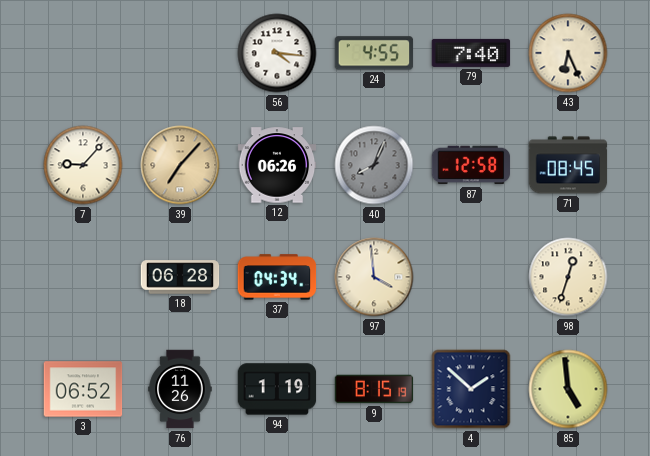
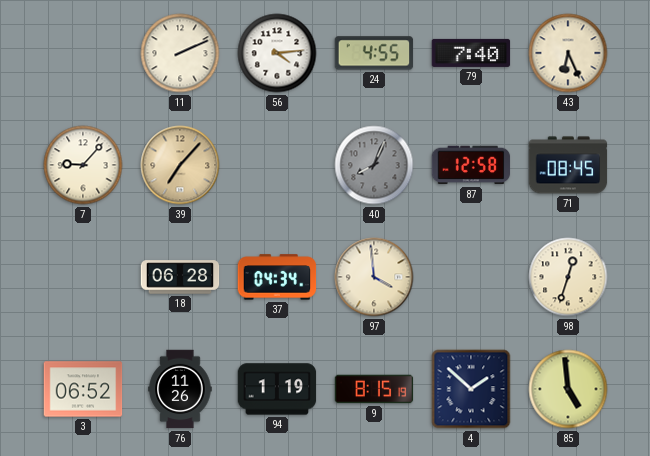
11: none -> 2:11
56: 4:16 -> 4:14
12: 06:26 -> none
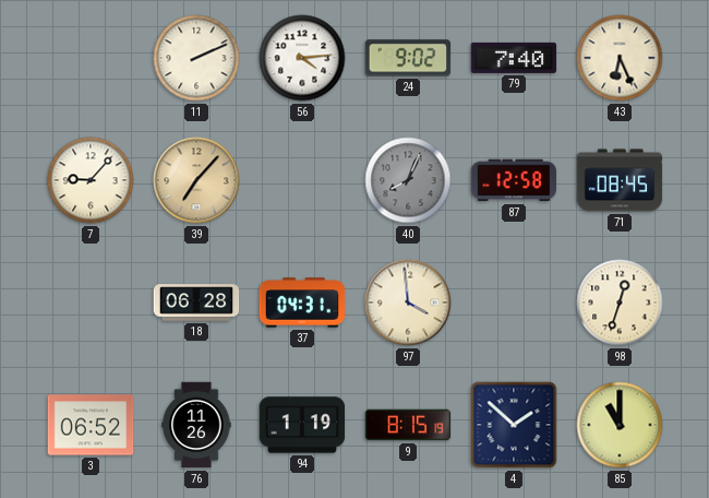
24: 4:55 -> 9:02
37: 04:34 -> 04:31
85: 4:59 -> 11:00
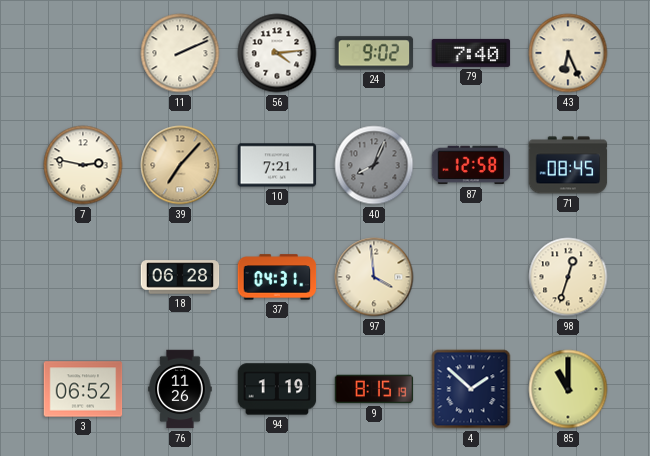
7: 9:07 -> 2:47
10: none -> 7:21
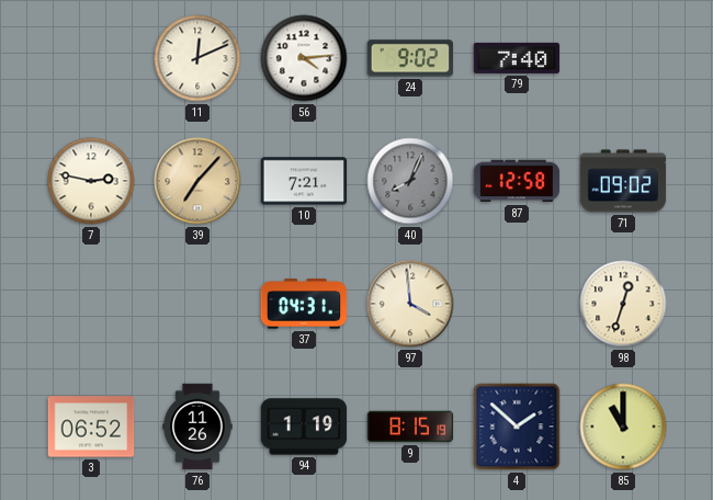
11: 2:11 -> 12:11
43: 6:26 -> none
71: 08:45 -> 09:02
18: 06:28 -> none
